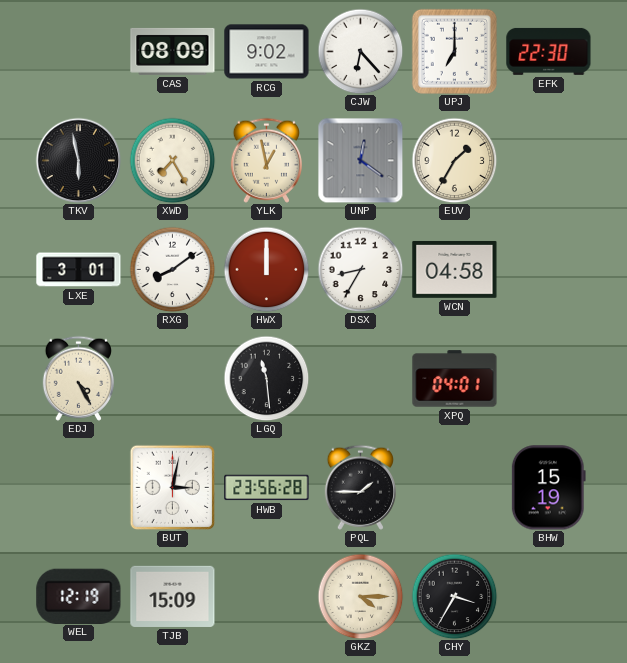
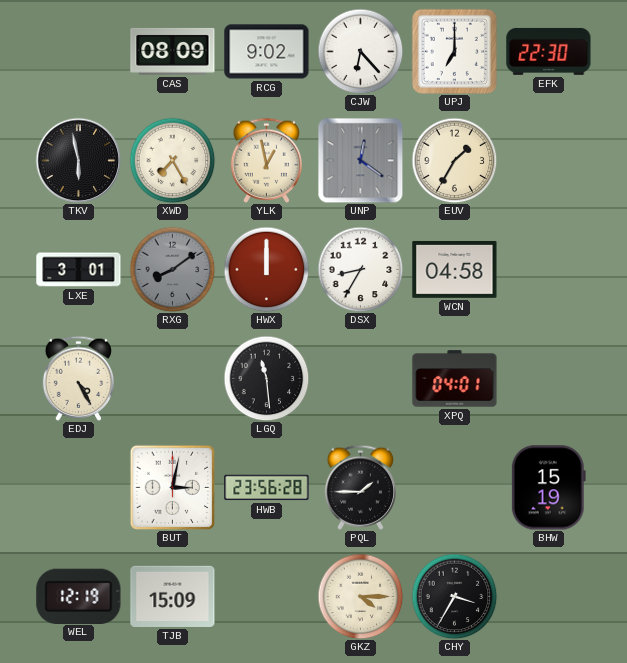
RXG dial: white -> grey
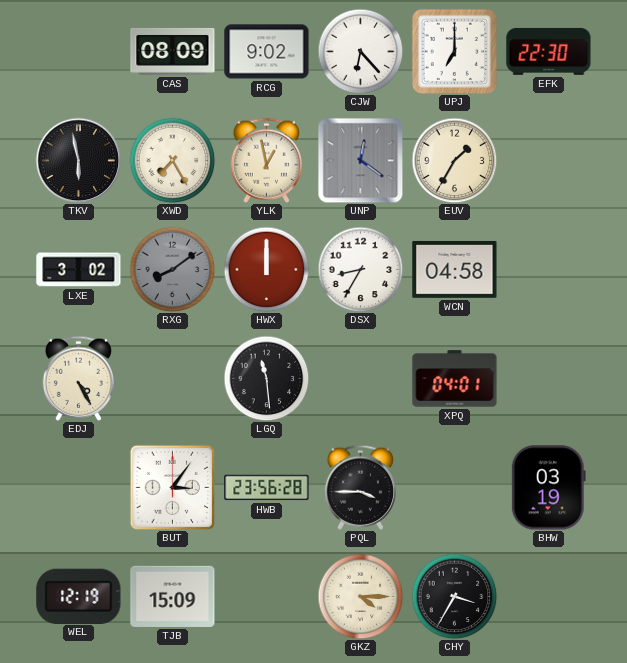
LXE: 3:01 -> 3:02
BUT: 3:02 -> 3:06
PQL: 1:45 -> 3:45
BHW: 15:19 -> 03:19
